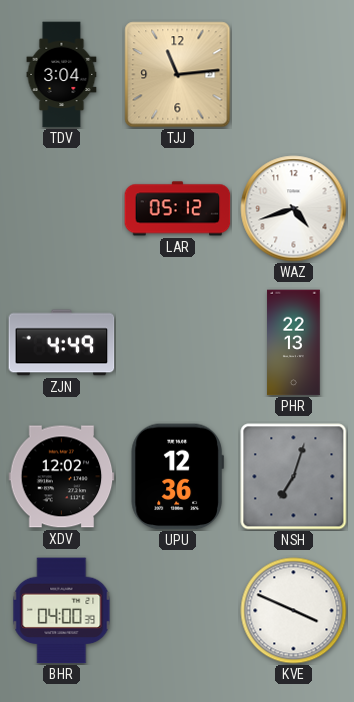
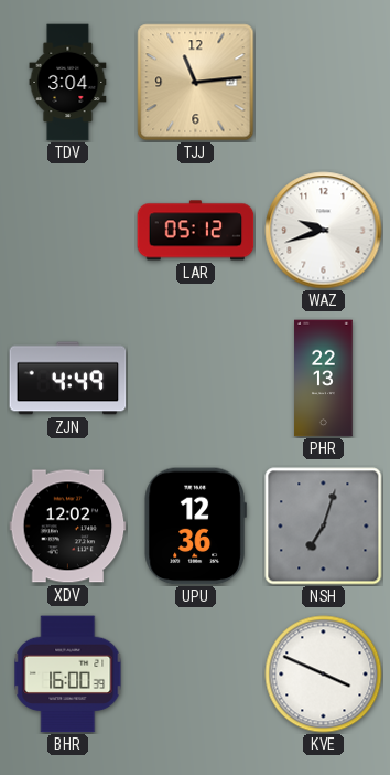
WAZ: 4:42 -> 9:42
BHR: 04:00 -> 16:00
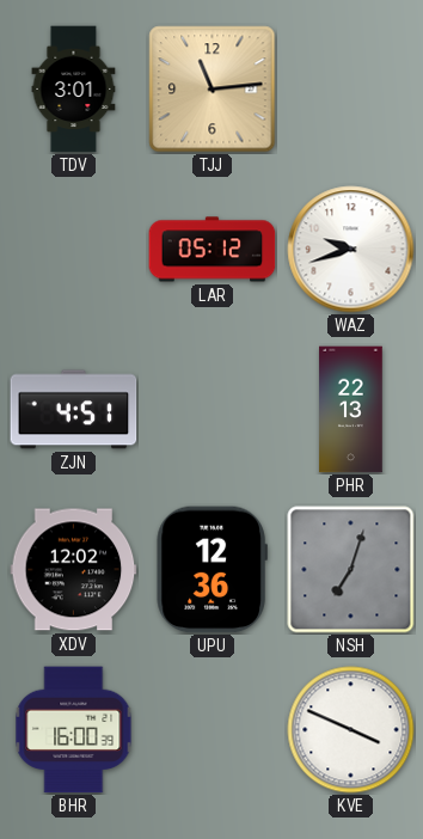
TDV: 3:04 -> 3:01
ZJN: 4:49 -> 4:51
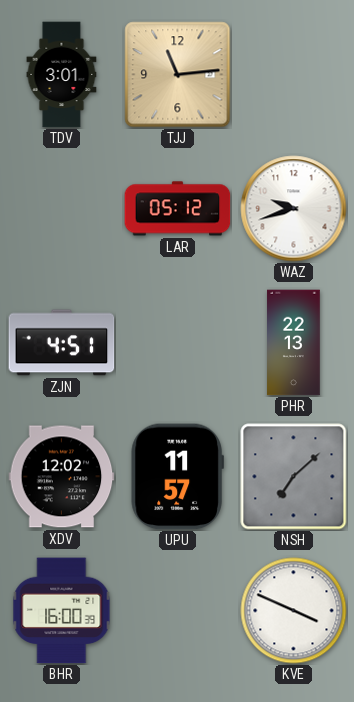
UPU: 12:36 -> 11:57
NSH: 7:03 -> 7:08
